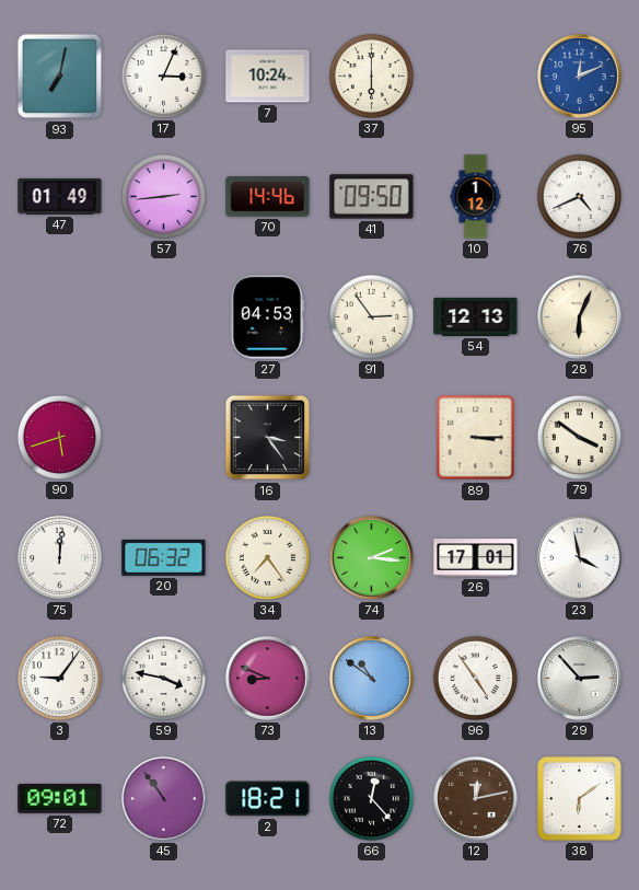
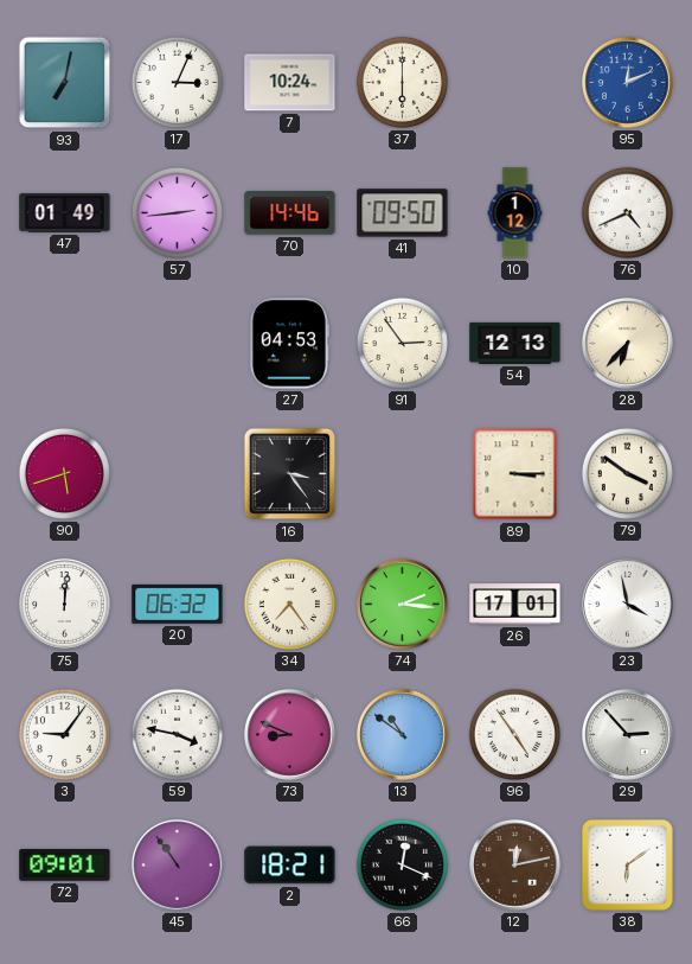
28: 6:04 -> 6:37
66: 12:23 -> 12:19
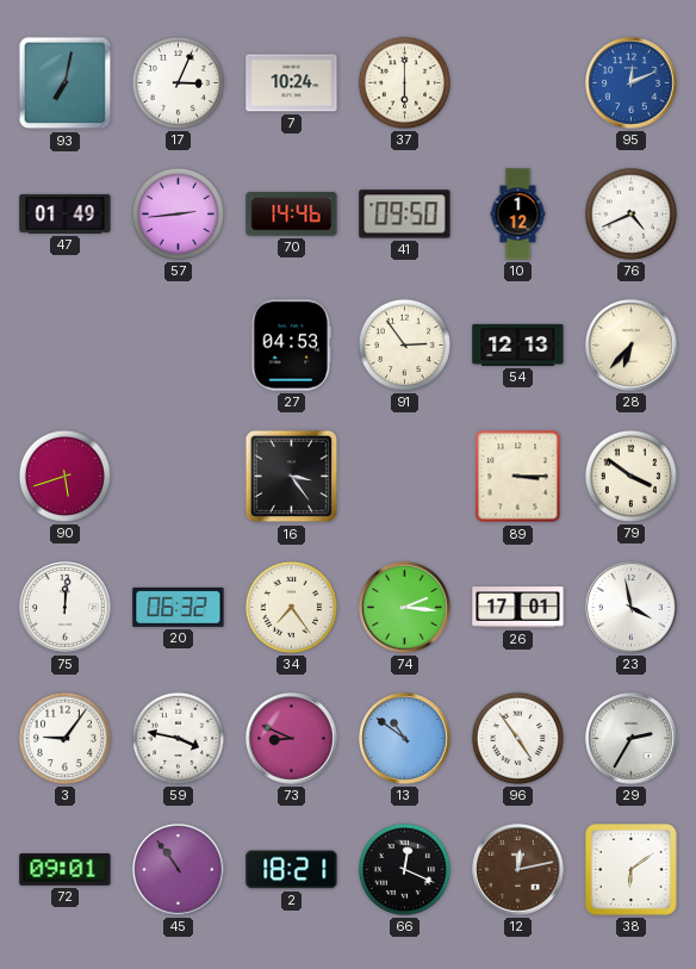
29: 2:53 -> 2:35
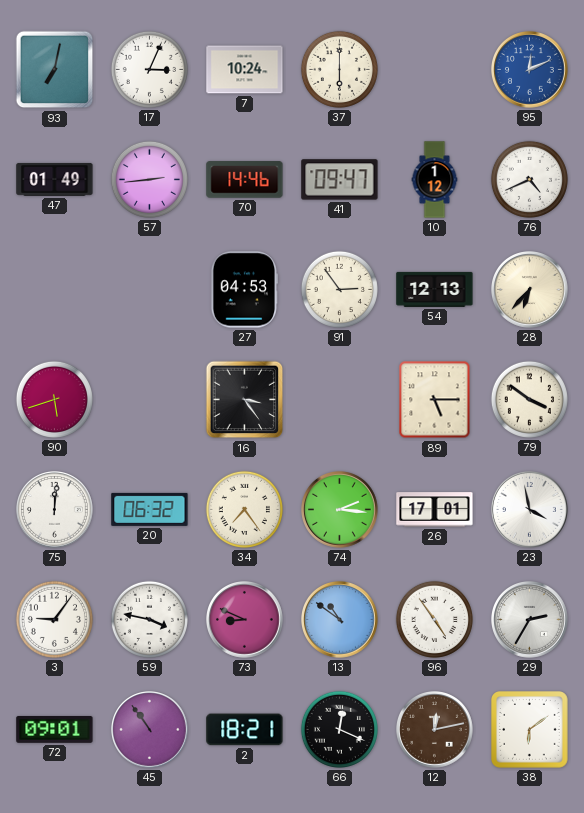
41: 09:50 -> 09:47
89: 3:15 -> 5:15
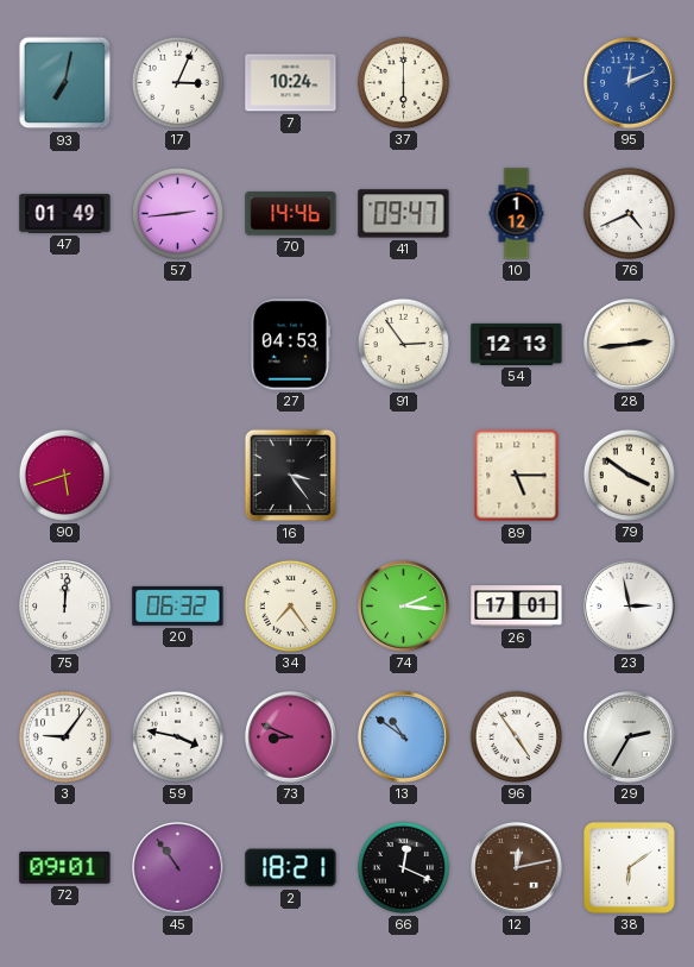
28: 6:37 -> 2:44
23: 3:58 -> 2:58
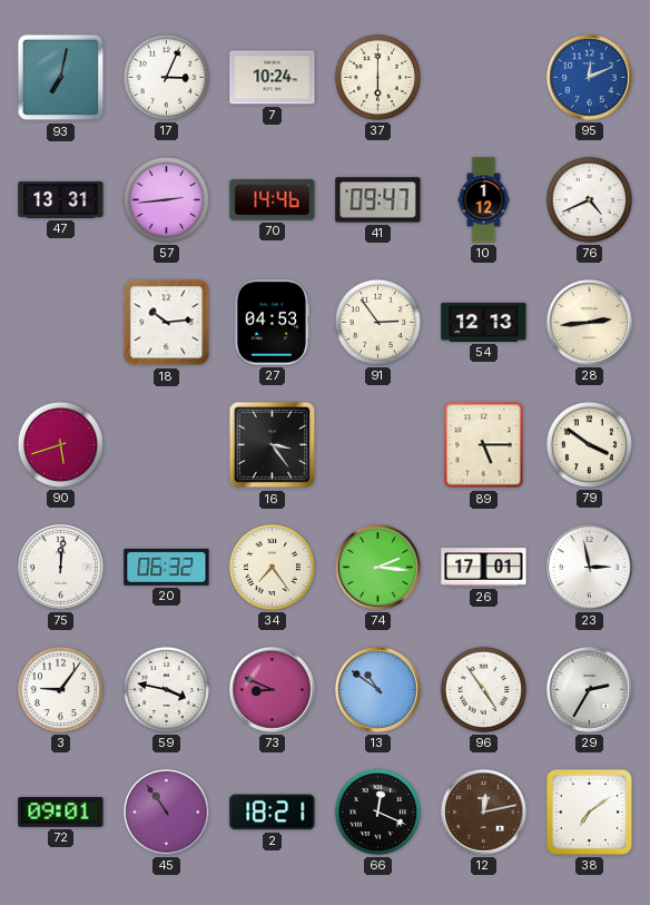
47: 01:49 -> 13:31
18: none -> 10:14
38: 6:09 -> 7:09
